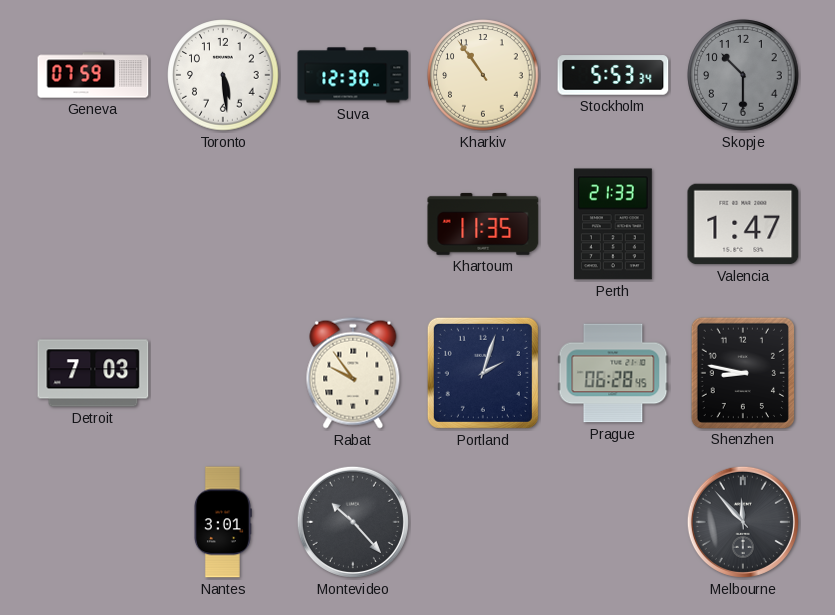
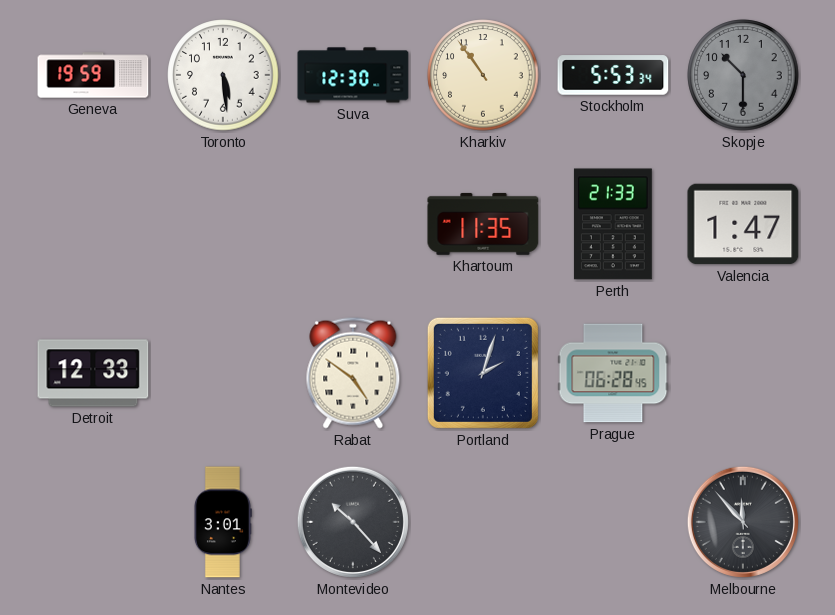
Geneva: 07:59 -> 19:59
Detroit: 7:03 -> 12:33
Rabat: 9:54 -> 4:51
Shenzhen: 8:47 -> none
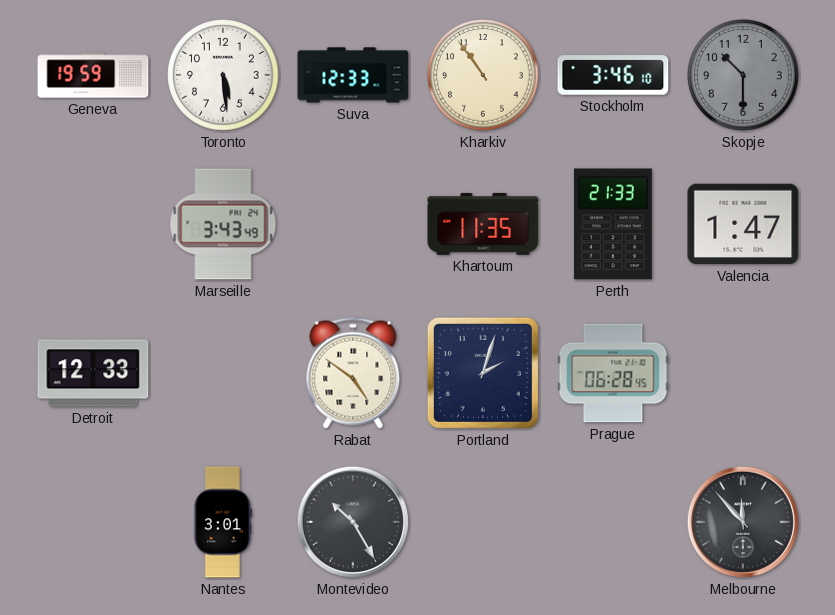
Suva: 12:30 -> 12:33
Stockholm: 5:53 -> 3:46
Marseille: none -> 3:43
Montevideo: 10:23 -> 10:25
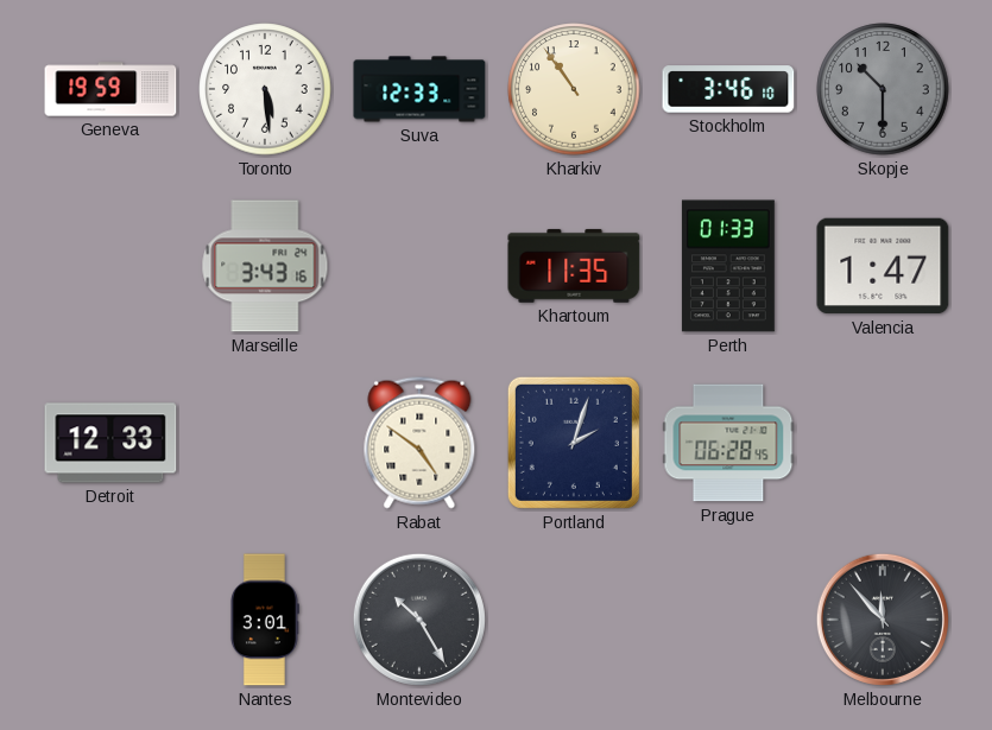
Marseille: 3:43:49 -> 3:43:16
Perth: 21:33 -> 01:33
